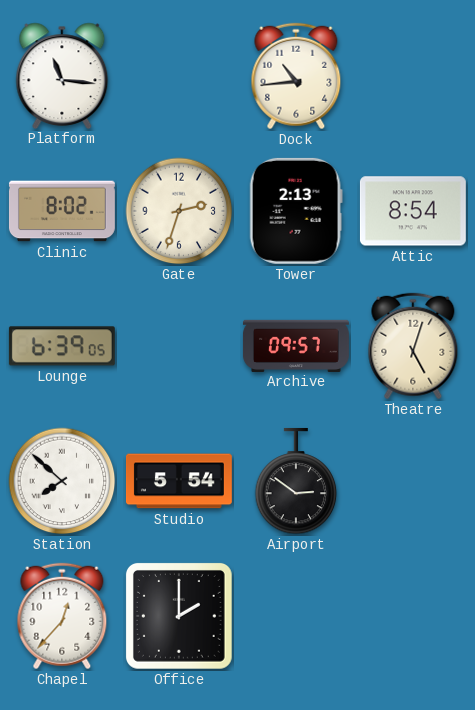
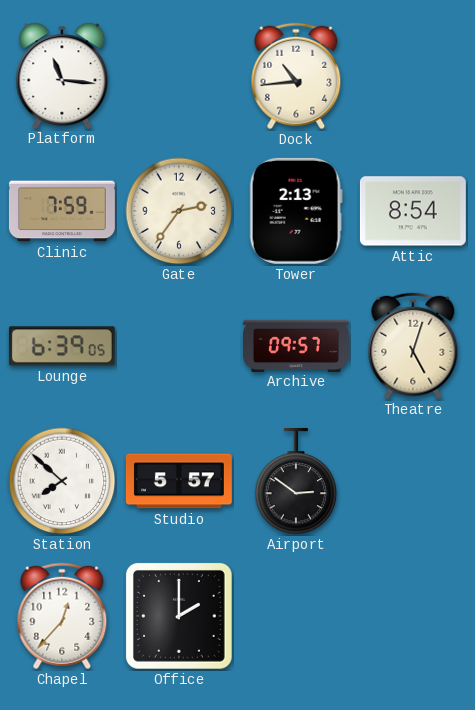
Clinic: 8:02 -> 7:59
Gate: 2:33 -> 2:36
Studio: 5:54 -> 5:57
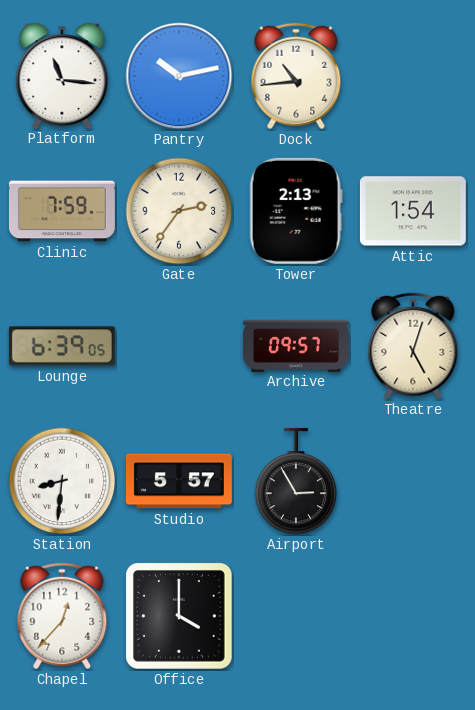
Pantry: none -> 10:13
Attic: 8:54 -> 1:54
Station: 7:52 -> 8:31
Airport: 2:51 -> 2:55
Office: 2:00 -> 4:00
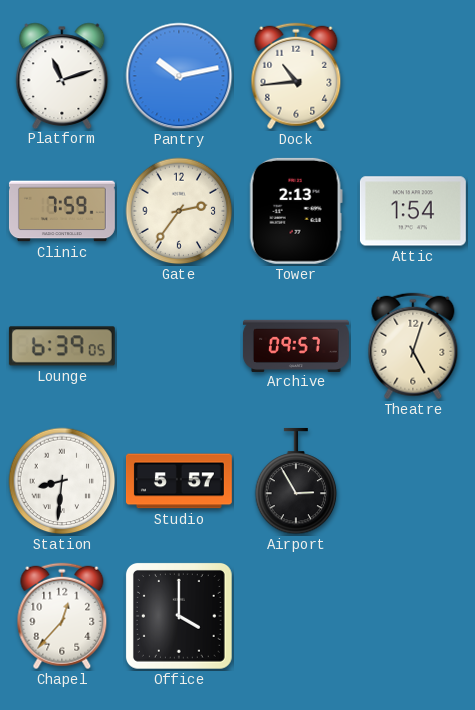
Platform: 11:16 -> 11:12
